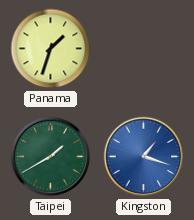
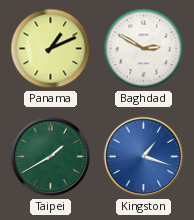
Panama: 1:33 -> 1:11
Baghdad: none -> 2:50
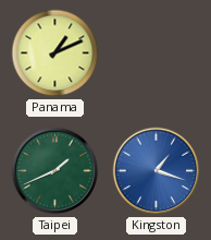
Baghdad: 2:50 -> none
Taipei: 1:40 -> 1:41
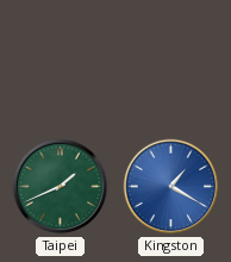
Panama: 1:11 -> none
Kingston: 1:18 -> 1:20
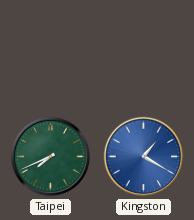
Taipei: 1:41 -> 7:41
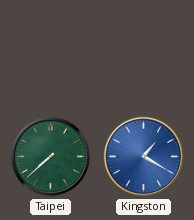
Taipei: 7:41 -> 7:38
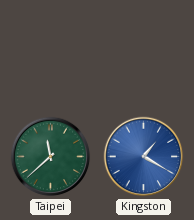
Taipei: 7:38 -> 11:38
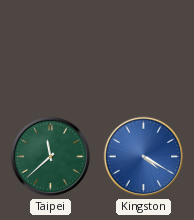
Kingston: 1:20 -> 4:20
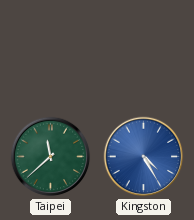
Kingston: 4:20 -> 4:25
